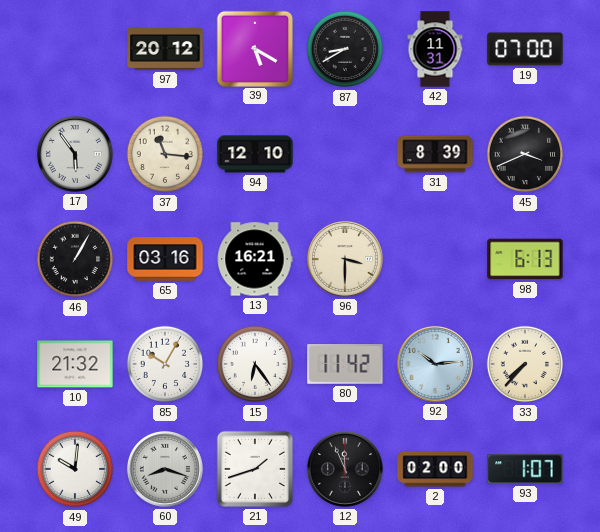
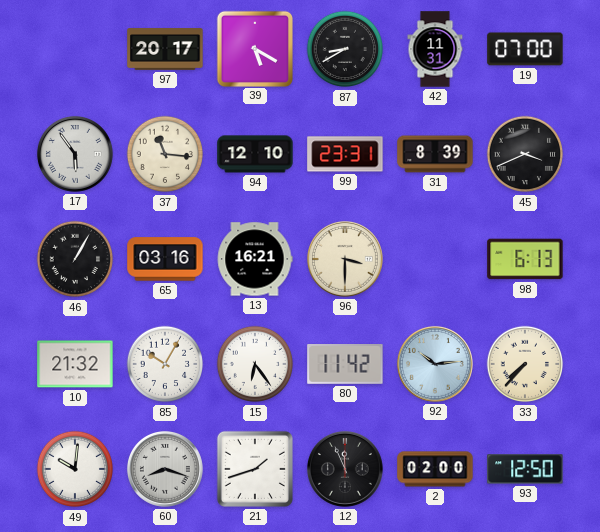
97: 20:12 -> 20:17
99: none -> 23:31
93: 1:07 -> 12:50
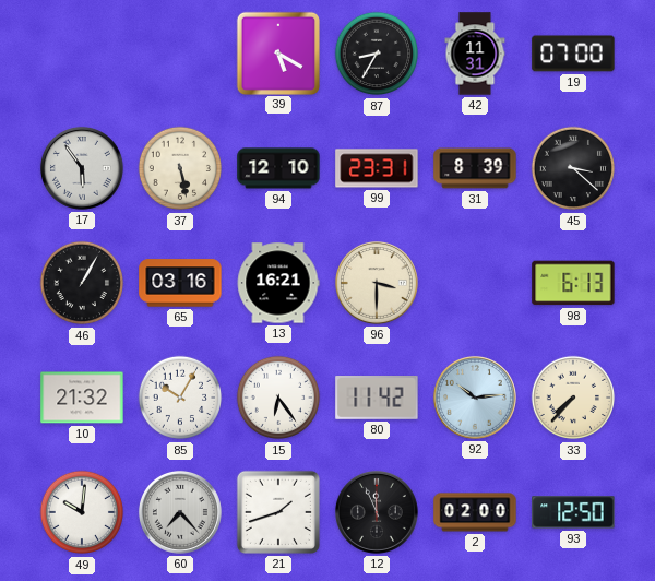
97: 20:17 -> none
87: 8:40 -> 8:35
37: 11:16 -> 5:28
45: 3:41 -> 3:22
60: 8:18 -> 7:23
